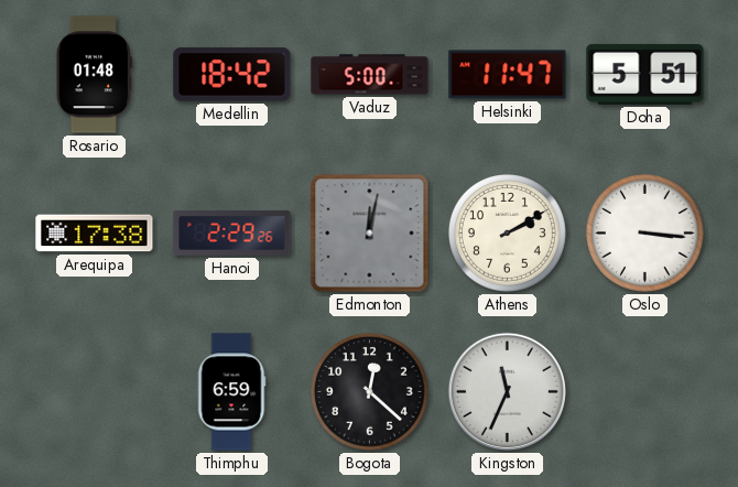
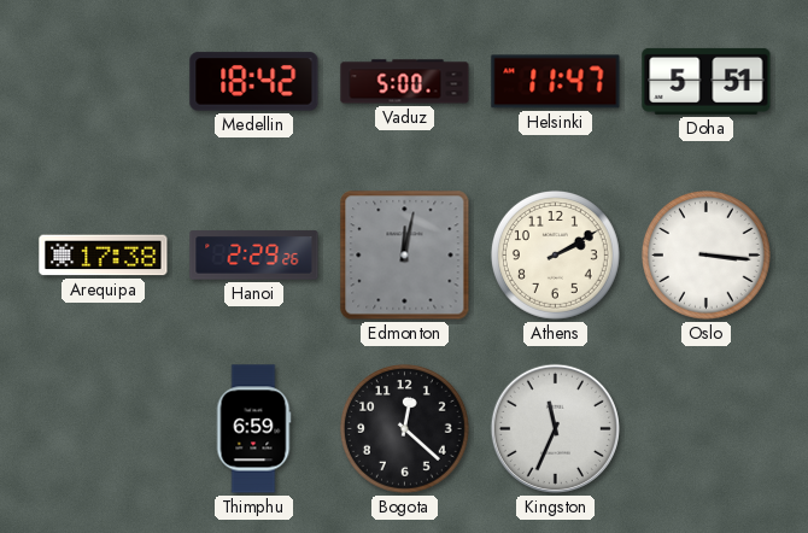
Rosario: 01:48 -> none
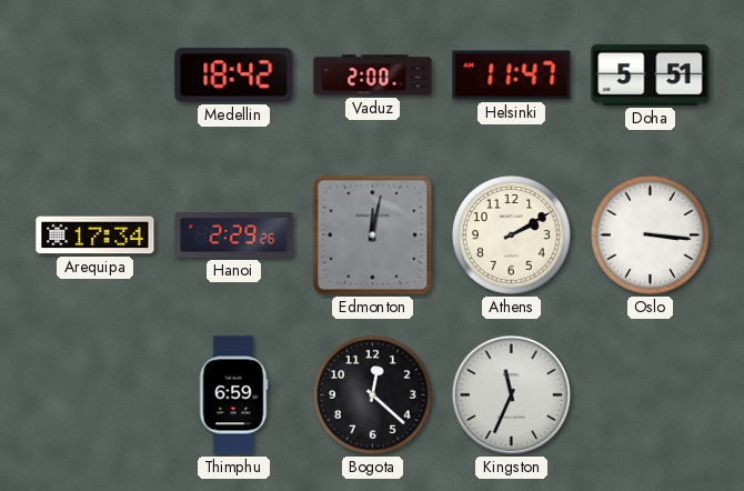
Vaduz: 5:00 -> 2:00
Arequipa: 17:38 -> 17:34
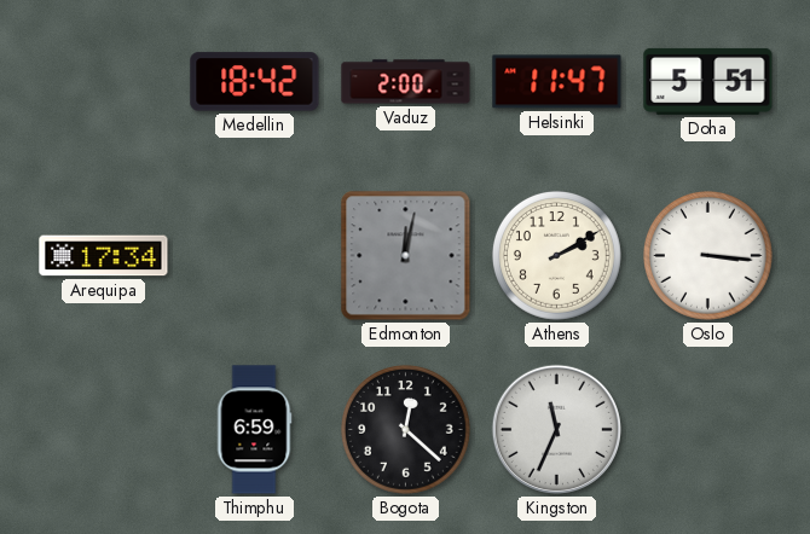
Hanoi: 2:29 -> none
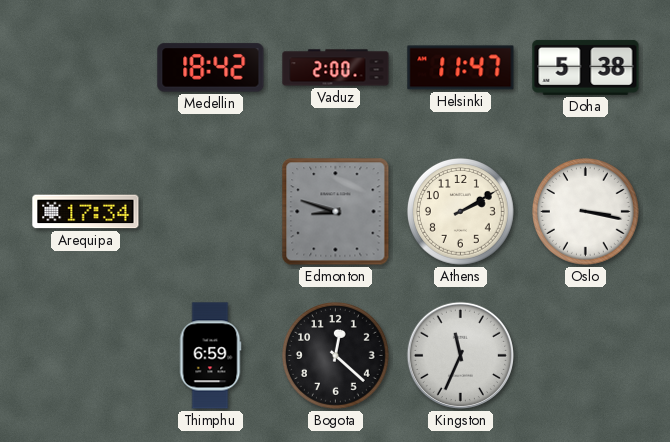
Doha: 5:51 -> 5:38
Edmonton: 12:02 -> 8:48
Oslo: 3:16 -> 3:17
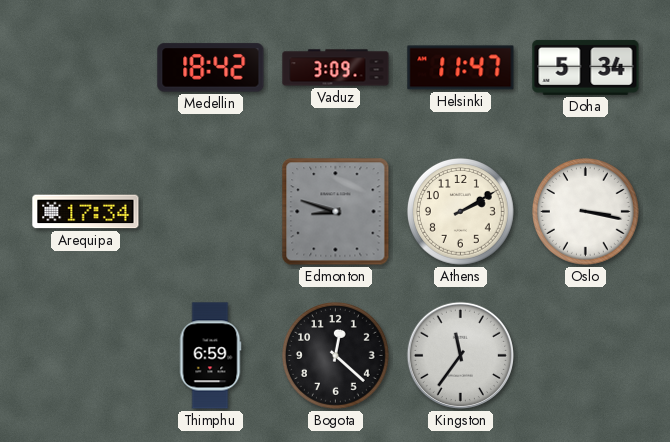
Vaduz: 2:00 -> 3:09
Doha: 5:38 -> 5:34
Kingston: 11:34 -> 11:36
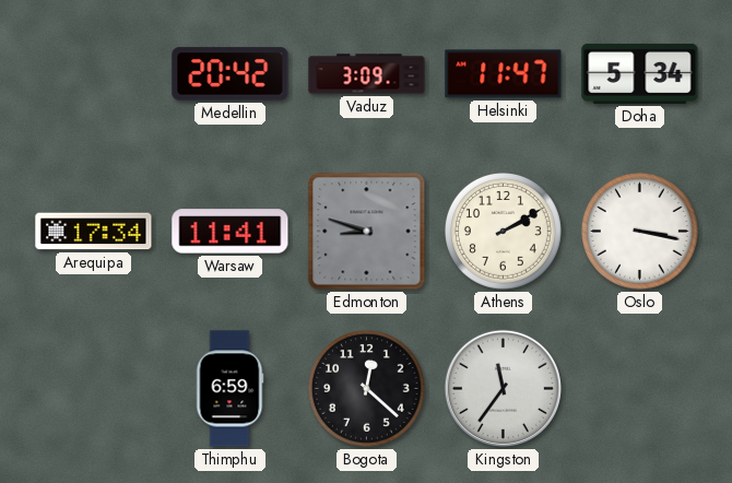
Medellin: 18:42 -> 20:42
Warsaw: none -> 11:41
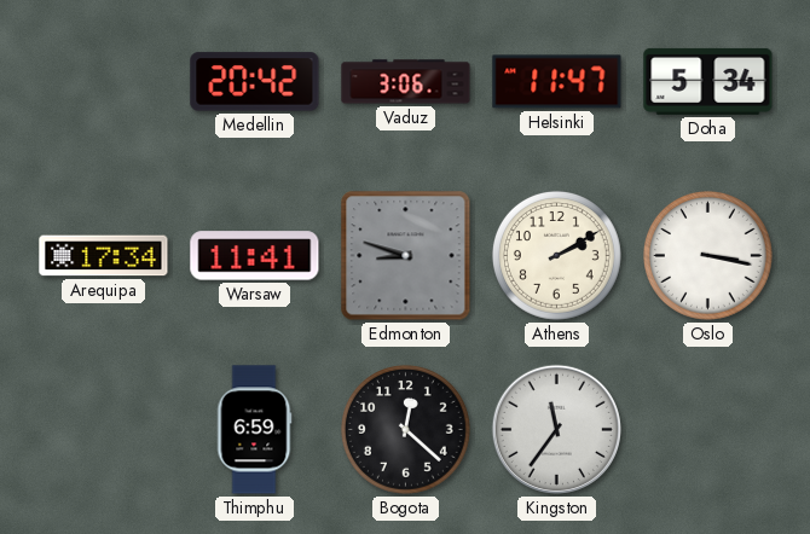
Vaduz: 3:09 -> 3:06
